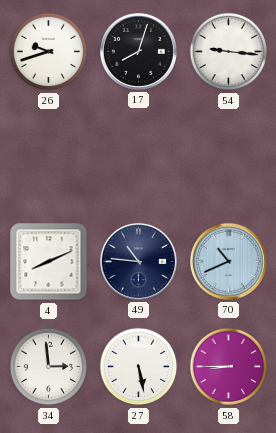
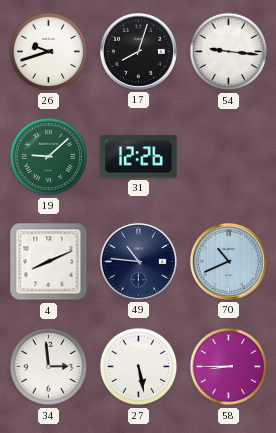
19: none -> 9:08
31: none -> 12:26
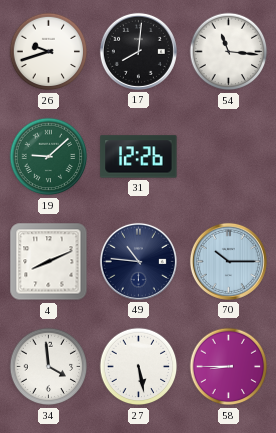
17: 8:03 -> 8:01
54: 9:16 -> 11:16
70: 10:41 -> 10:15
34: 2:59 -> 3:59
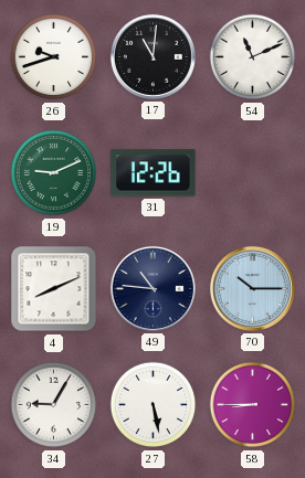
17: 8:01 -> 11:01
54: 11:16 -> 11:11
19: 9:08 -> 9:11
34: 3:59 -> 9:05
